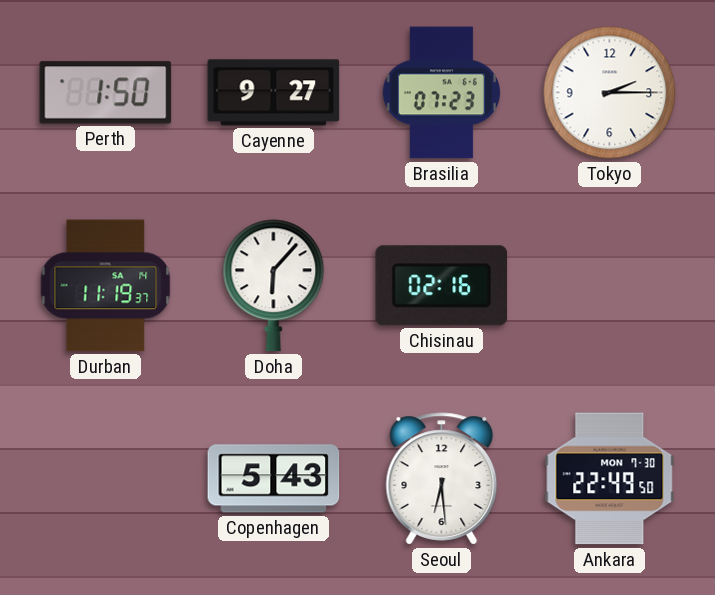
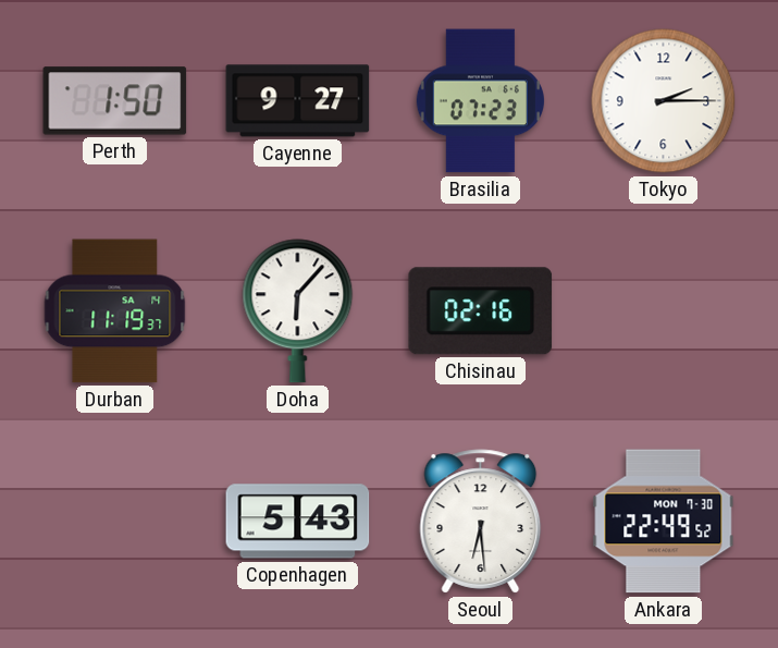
Ankara: 22:49:50 -> 22:49:52
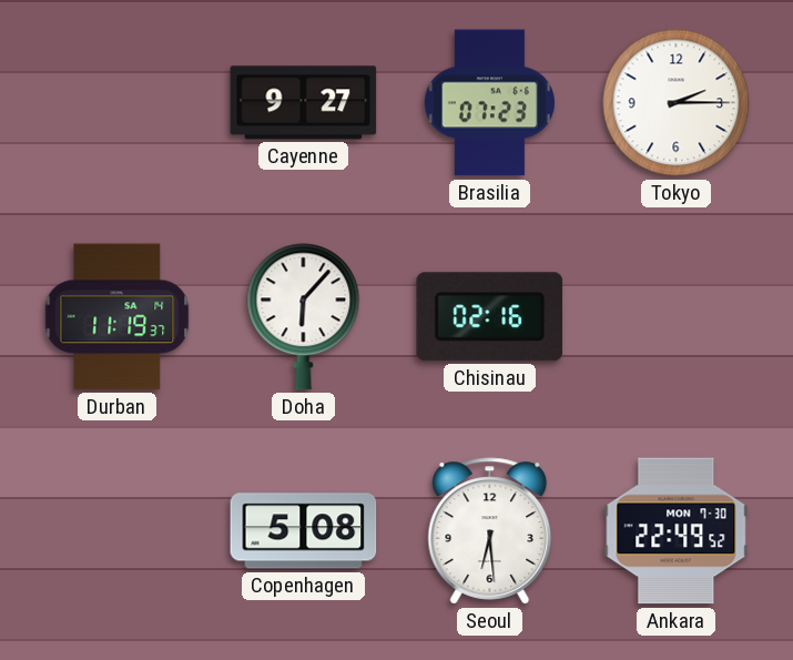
Perth: 1:50 -> none
Copenhagen: 5:43 -> 5:08
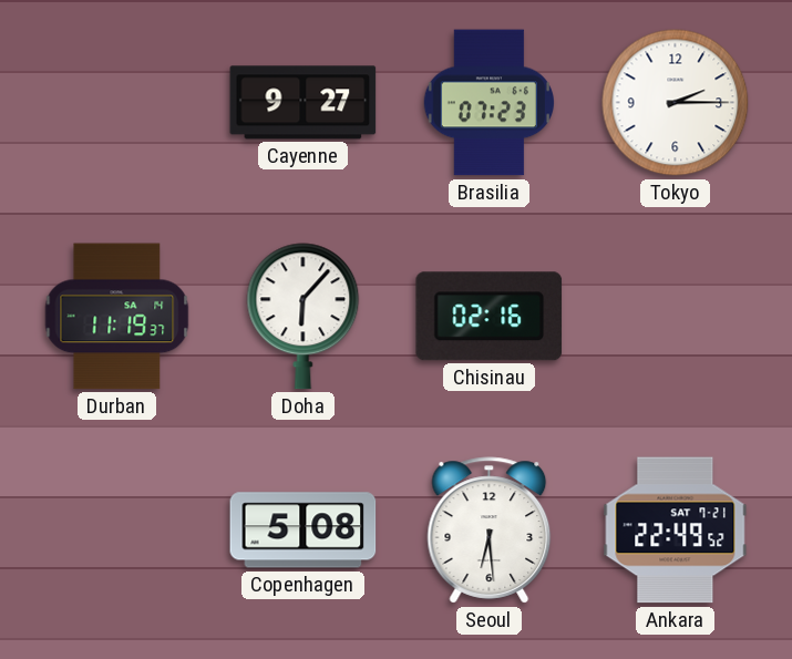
Ankara date: MON 7-30 -> SAT 7-21
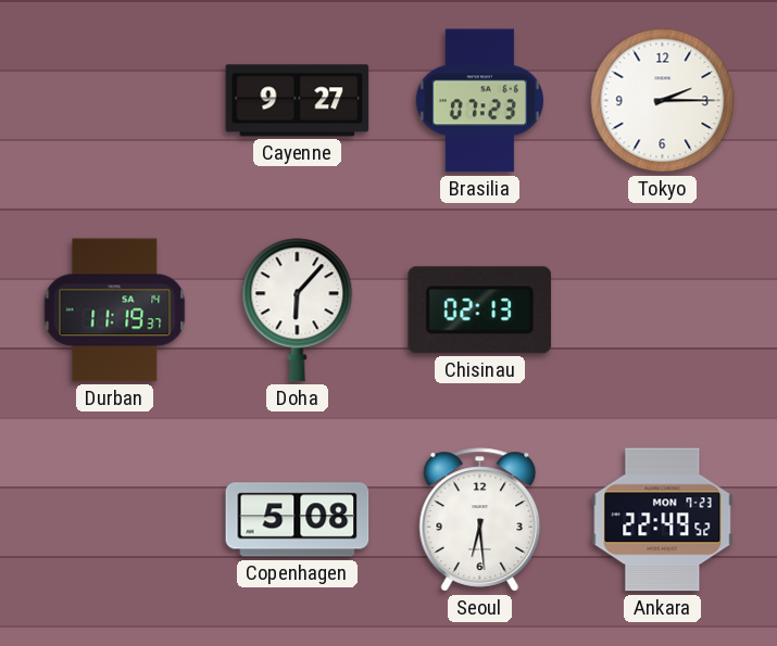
Chisinau: 02:16 -> 02:13
Ankara date: SAT 7-21 -> MON 7-23
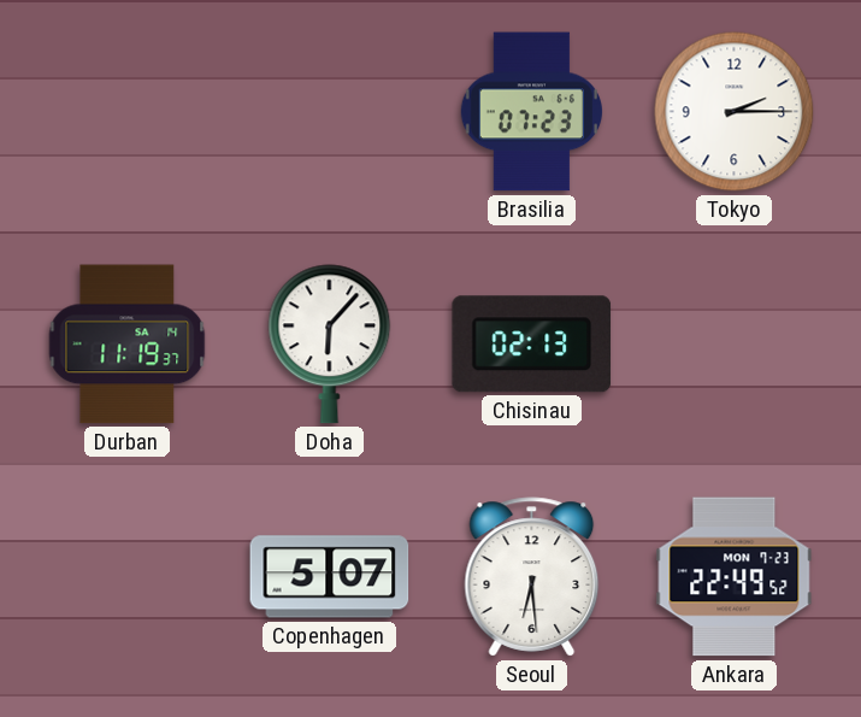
Cayenne: 9:27 -> none
Copenhagen: 5:08 -> 5:07
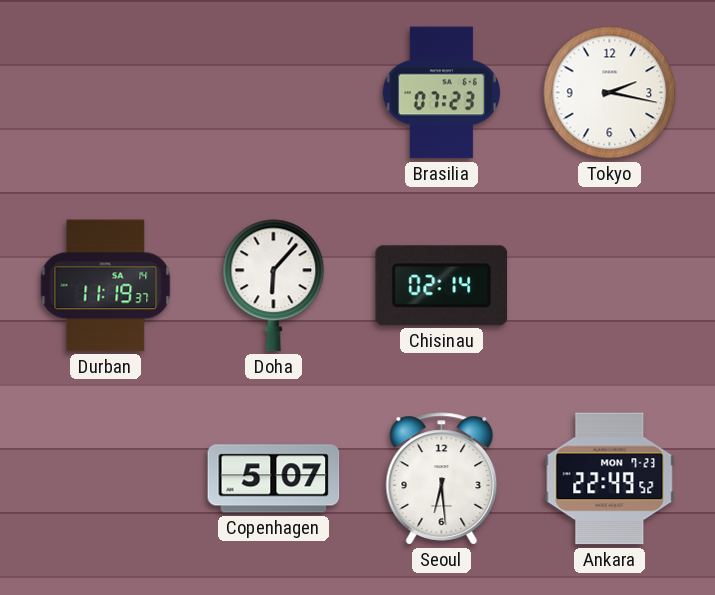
Tokyo: 2:15 -> 2:17
Chisinau: 02:13 -> 02:14
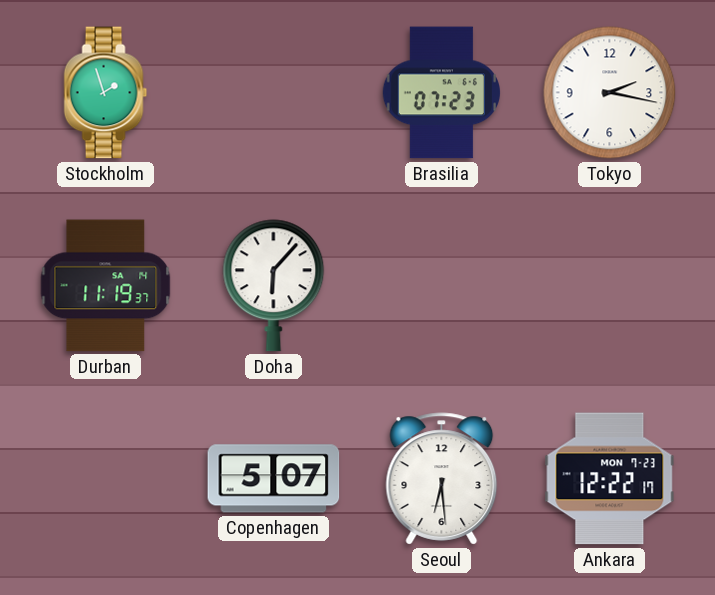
Stockholm: none -> 1:57
Chisinau: 02:14 -> none
Ankara: 22:49 -> 12:22
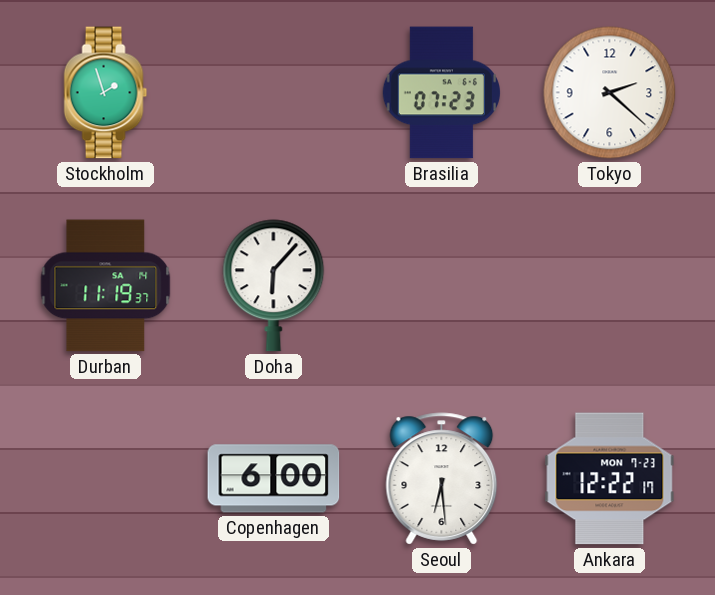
Tokyo: 2:17 -> 2:22
Copenhagen: 5:07 -> 6:00
